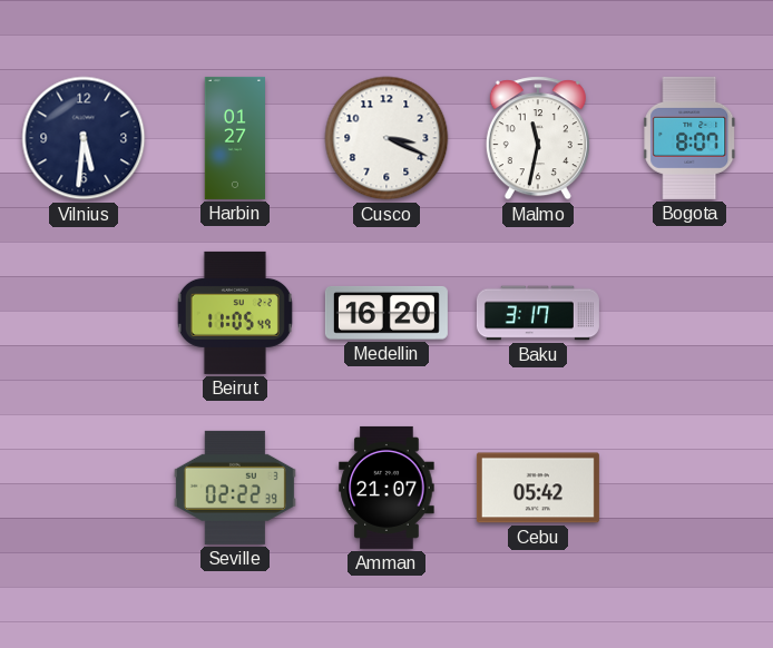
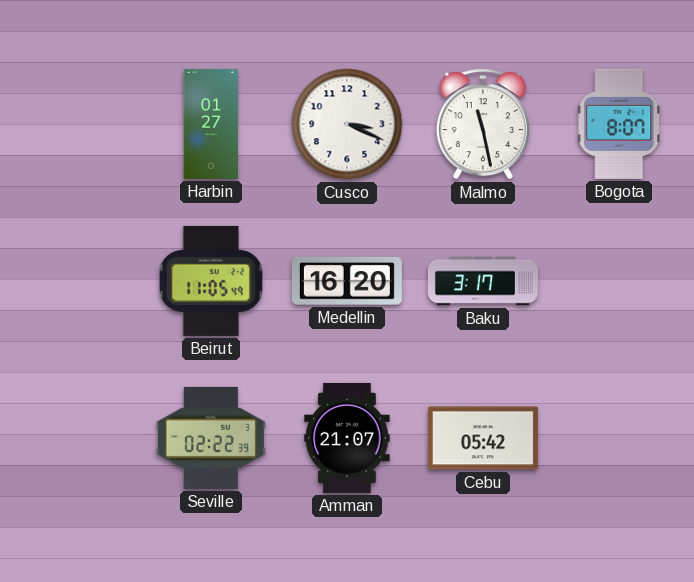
Vilnius: 5:31 -> none
Malmo: 11:32 -> 11:28
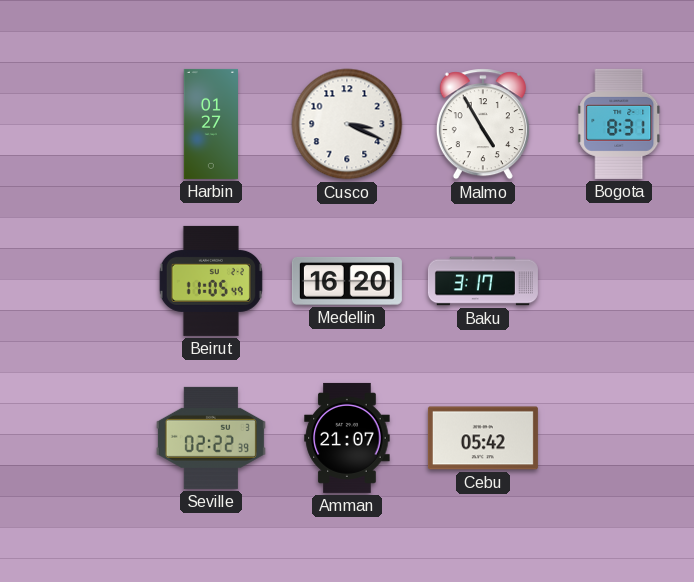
Malmo: 11:28 -> 4:55
Bogota: 8:07 -> 8:31
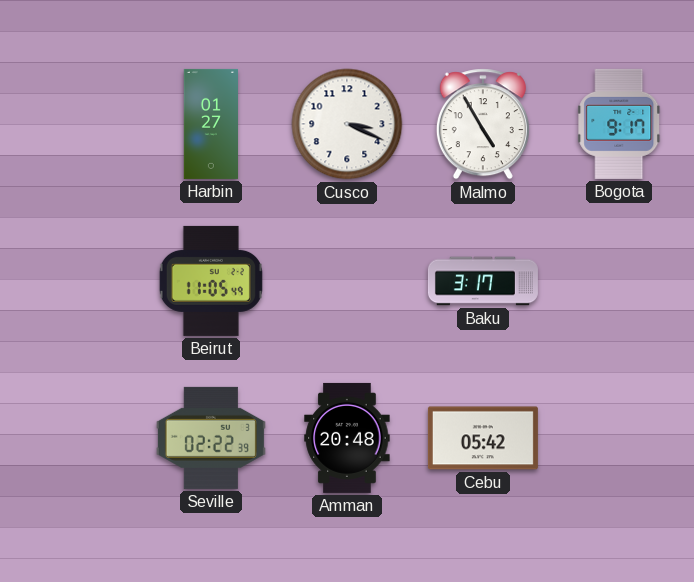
Bogota: 8:31 -> 9:17
Medellin: 16:20 -> none
Amman: 21:07 -> 20:48
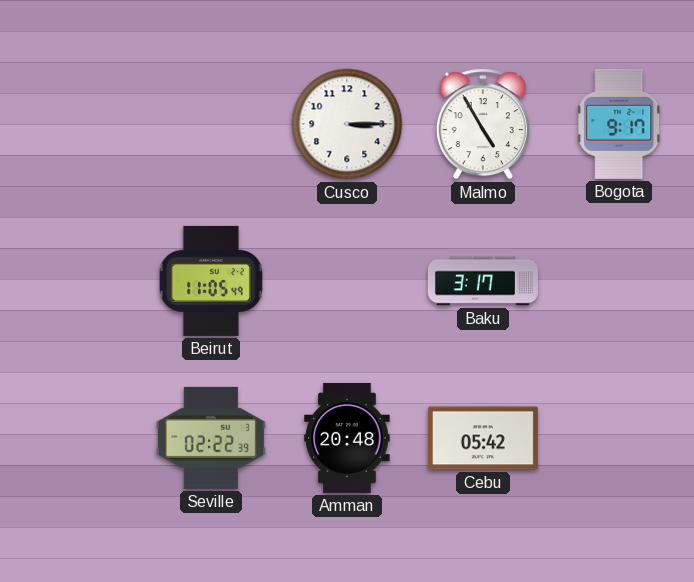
Harbin: 01:27 -> none
Cusco: 3:19 -> 3:15
